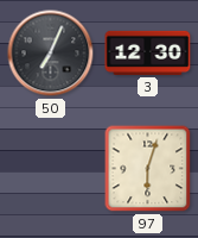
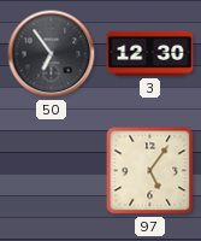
50: 7:04 -> 6:54
97: 6:03 -> 5:06
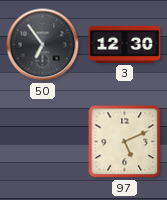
97: 5:06 -> 5:11
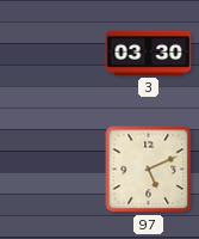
50: 6:54 -> none
3: 12:30 -> 03:30
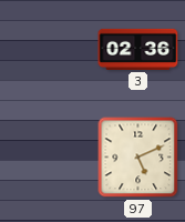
3: 03:30 -> 02:36
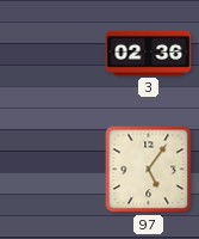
97: 5:11 -> 5:06
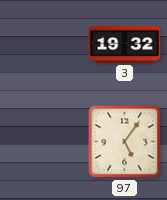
3: 02:36 -> 19:32
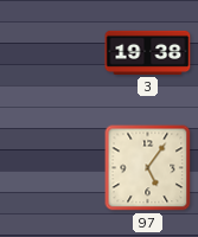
3: 19:32 -> 19:38
